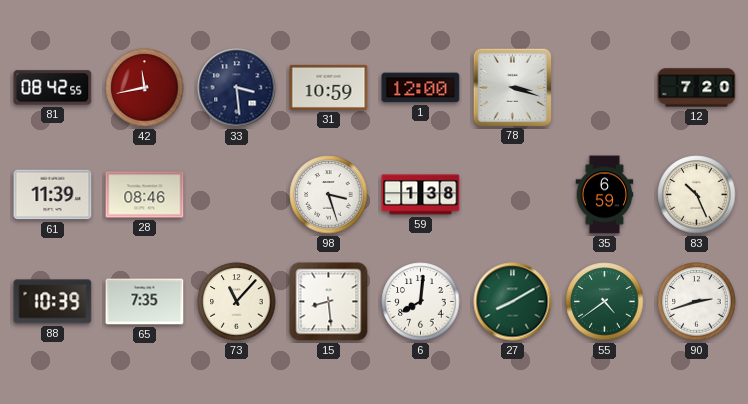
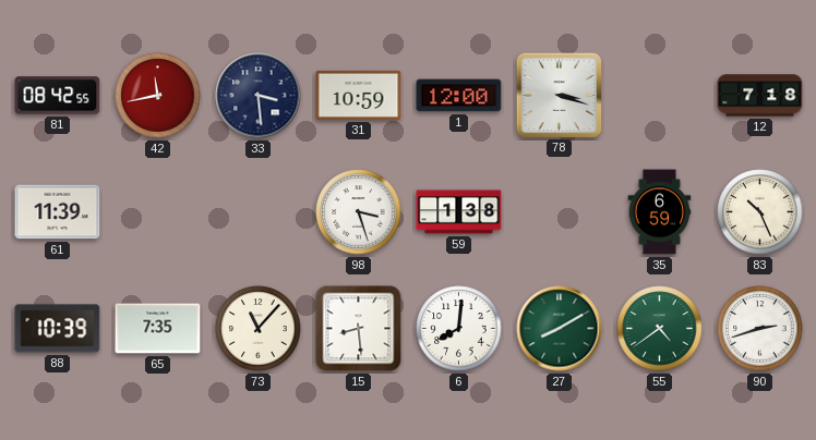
12: 7:20 -> 7:18
28: 08:46 -> none
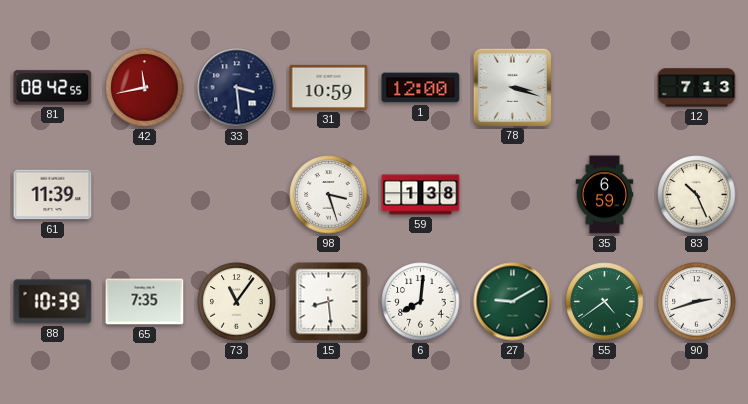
12: 7:18 -> 7:13
73: 11:07 -> 11:06
27: 8:10 -> 9:10
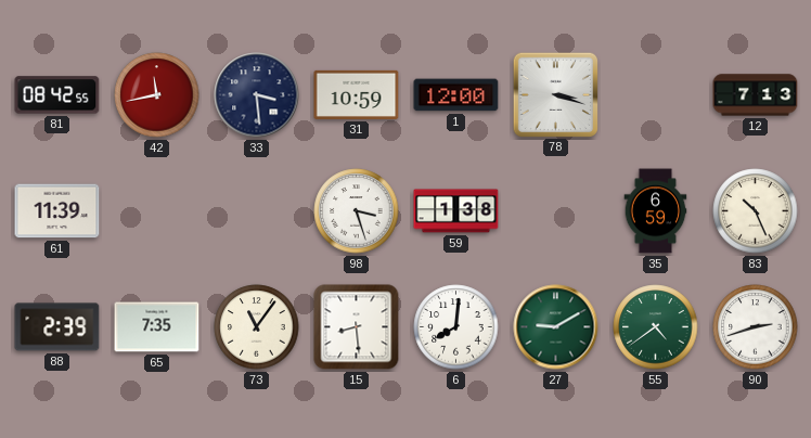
88: 10:39 -> 2:39
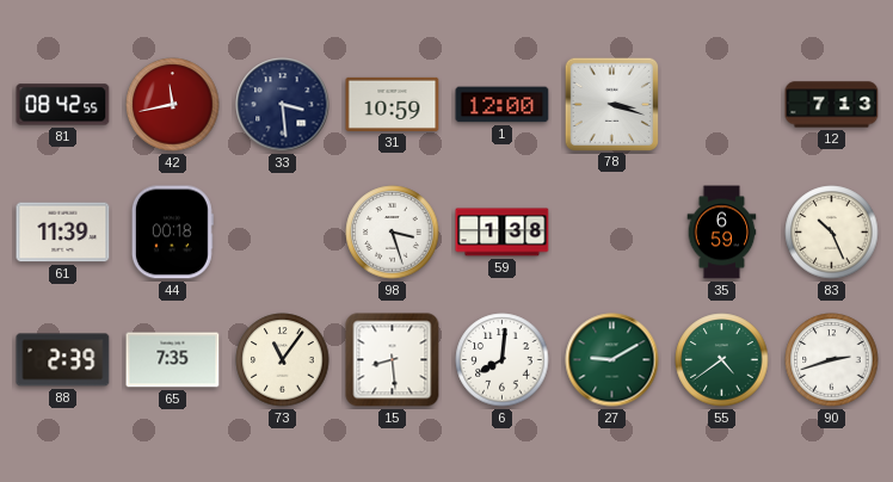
44: none -> 00:18
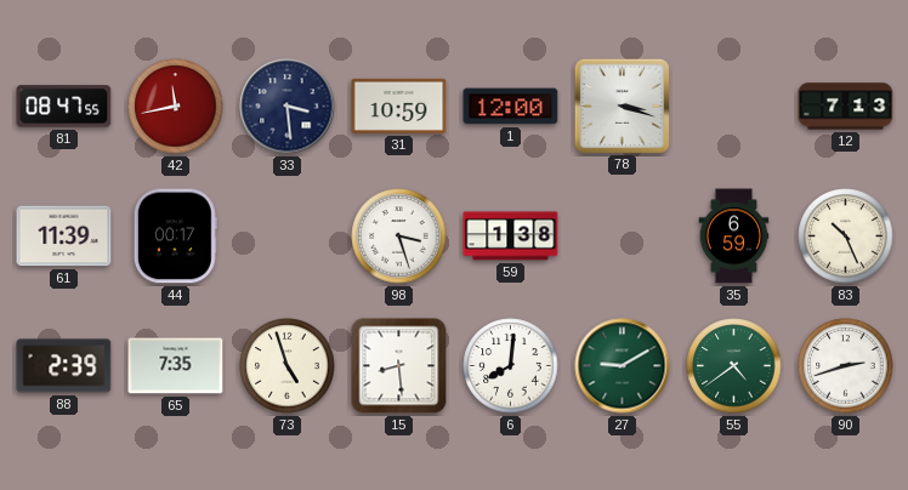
81: 08:42 -> 08:47
44: 00:18 -> 00:17
73: 11:06 -> 4:57
